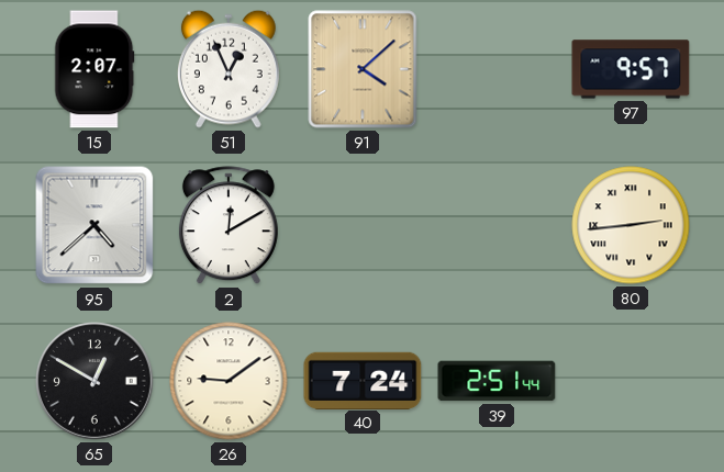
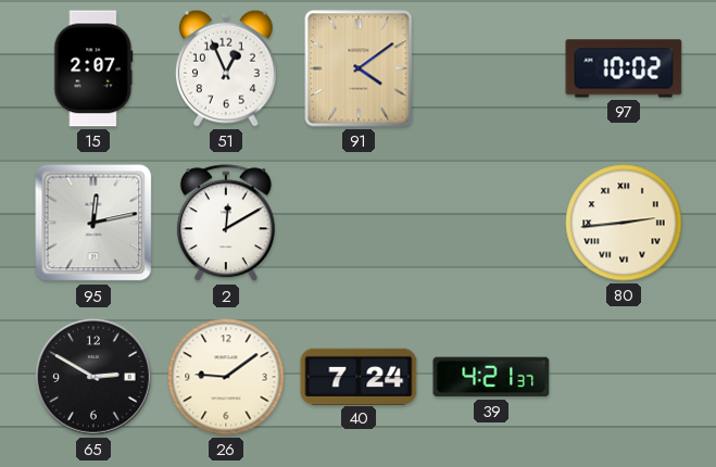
91: 4:08 -> 4:09
97: 9:57 -> 10:02
95: 4:38 -> 12:13
65: 12:50 -> 2:50
39: 2:51 -> 4:21
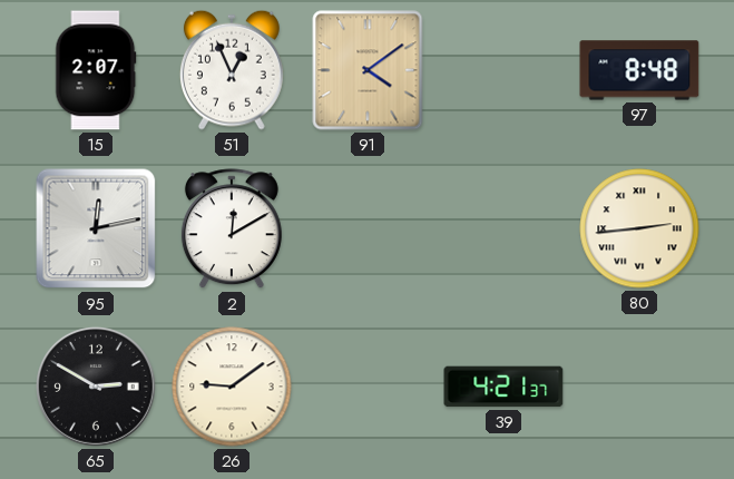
97: 10:02 -> 8:48
40: 7:24 -> none
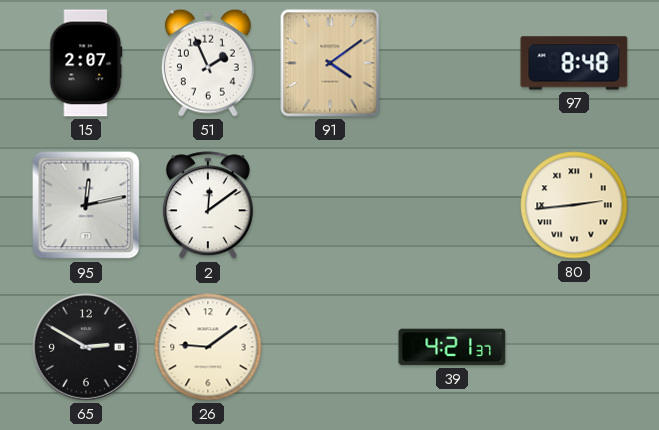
51: 12:56 -> 1:56
2: 12:10 -> 12:09
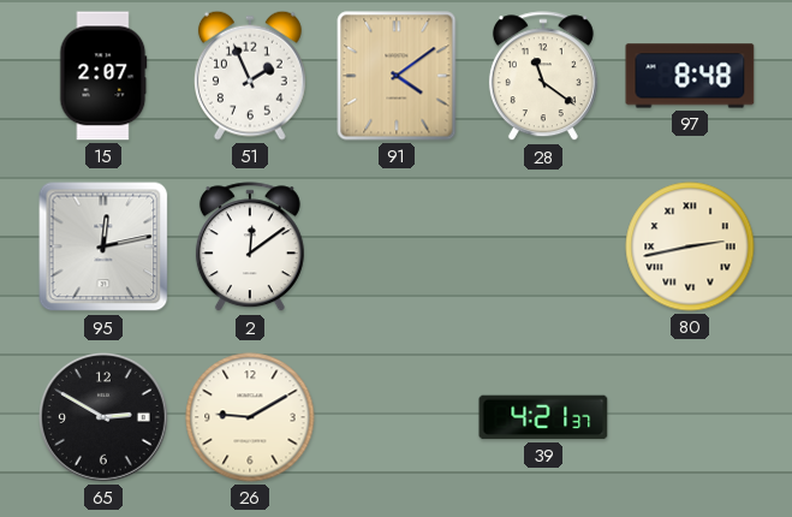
28: none -> 11:21
80: 2:44 -> 2:43
26: 9:09 -> 9:10
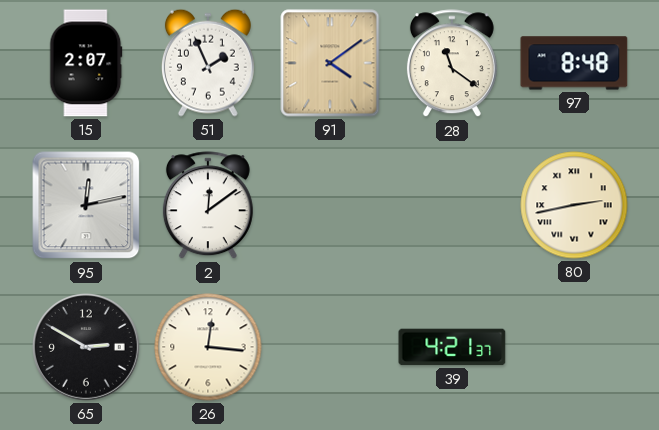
26: 9:10 -> 12:16
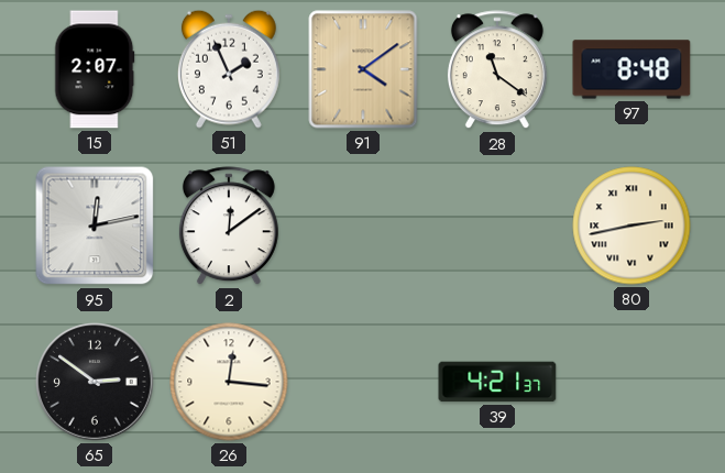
65: 2:50 -> 2:51
